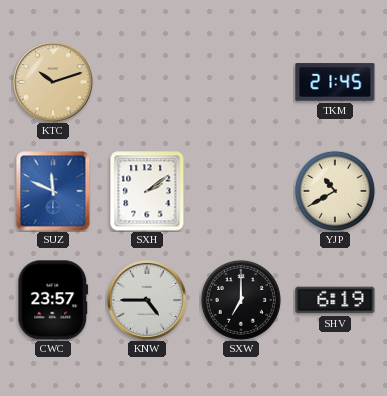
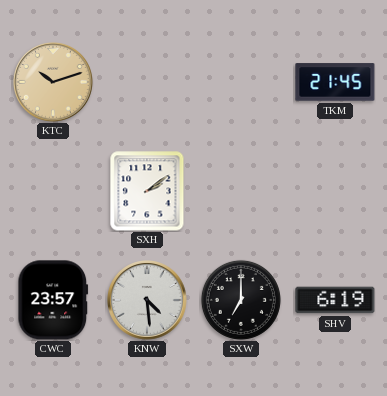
SUZ: 11:49 -> none
YJP: 10:40 -> none
KNW: 4:45 -> 4:29
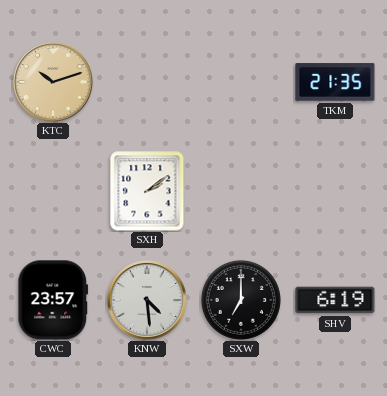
TKM: 21:45 -> 21:35
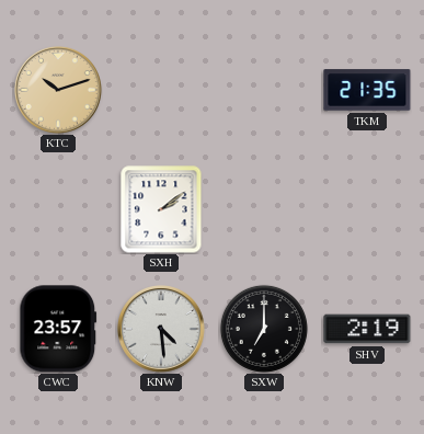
SHV: 6:19 -> 2:19
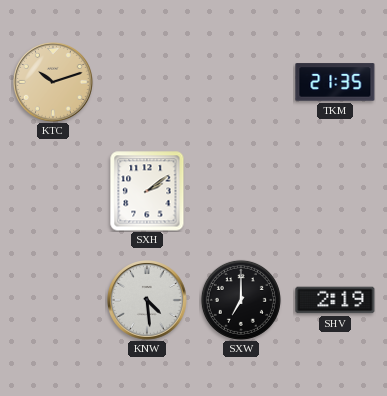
CWC: 23:57 -> none
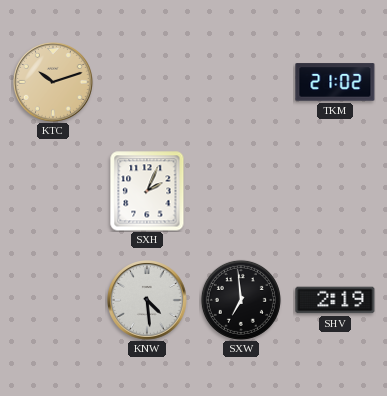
TKM: 21:35 -> 21:02
SXH: 2:09 -> 2:04
SXW: 7:00 -> 6:59
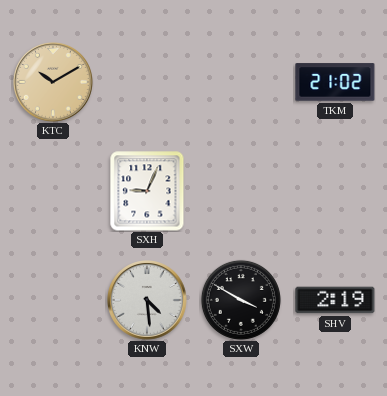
KTC: 10:12 -> 10:10
SXH: 2:04 -> 9:04
SXW: 6:59 -> 3:50
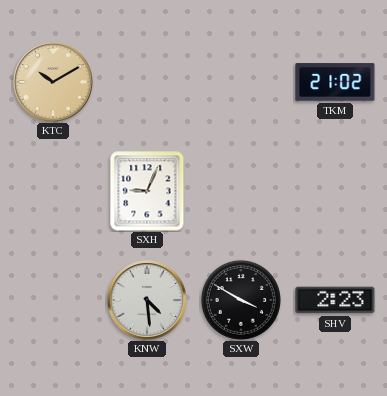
SHV: 2:19 -> 2:23
